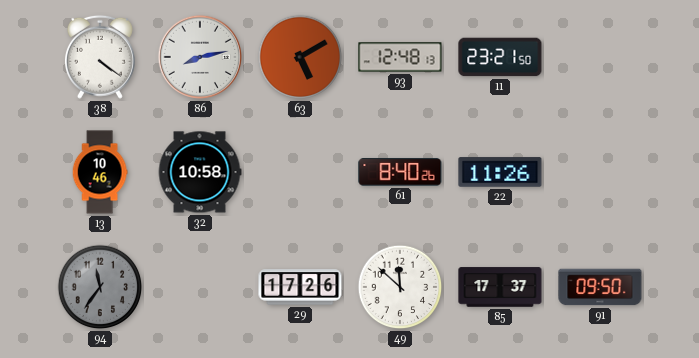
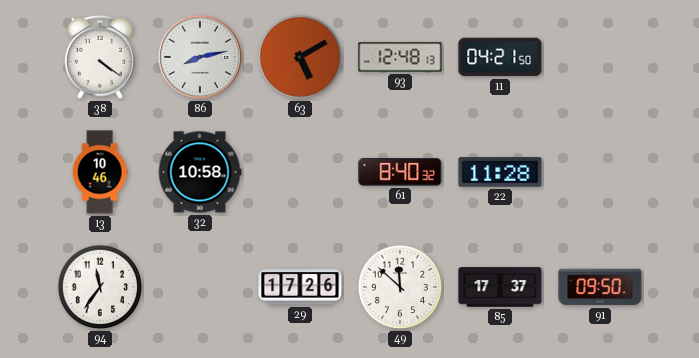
11: 23:21 -> 04:21
61: 8:40:26 -> 8:40:32
22: 11:26 -> 11:28
94 dial: grey -> white
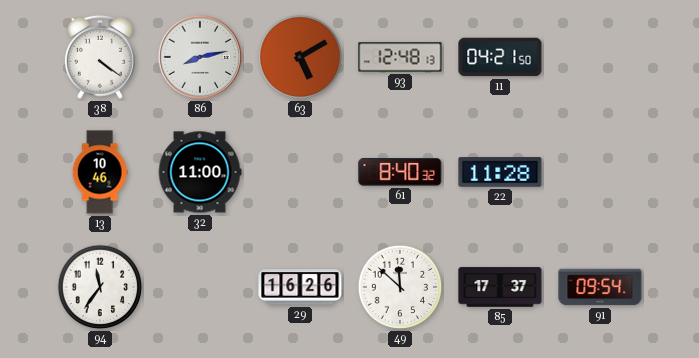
32: 10:58 -> 11:00
29: 17:26 -> 16:26
91: 09:50 -> 09:54
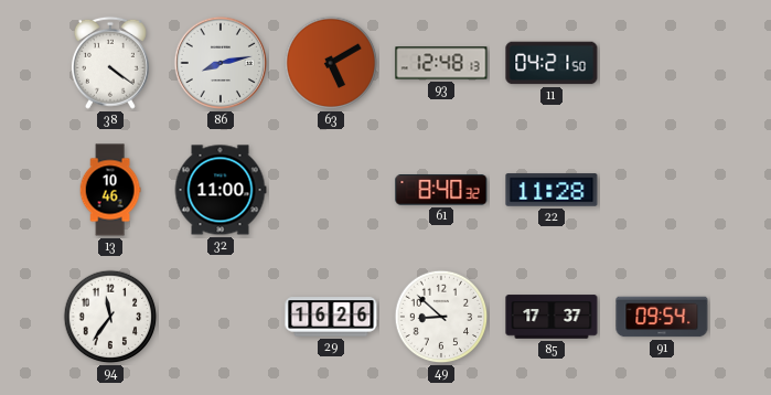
49: 11:52 -> 8:52
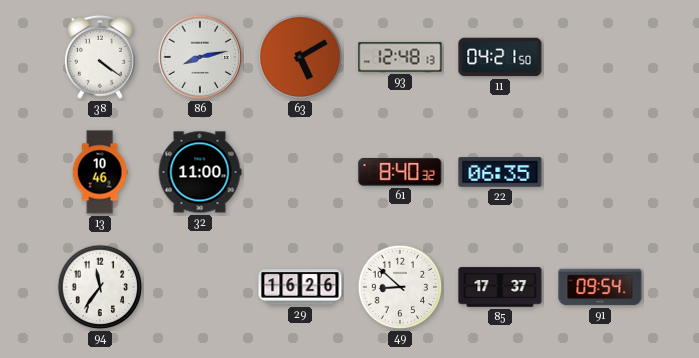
22: 11:28 -> 06:35
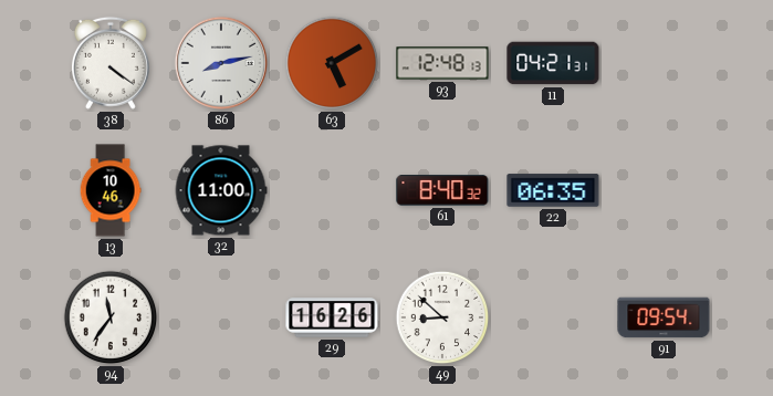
11: 04:21:50 -> 04:21:31
85: 17:37 -> none
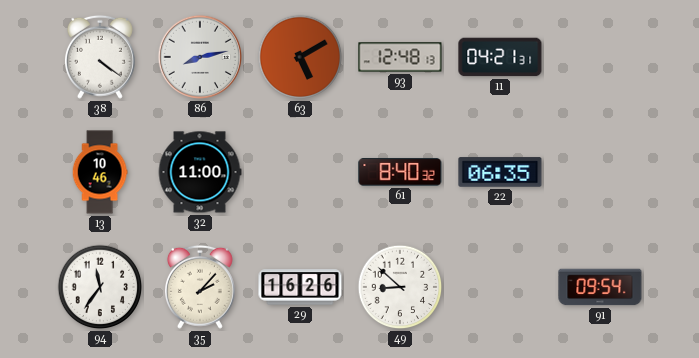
35: none -> 2:07
